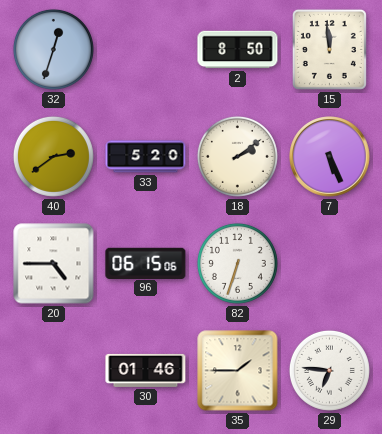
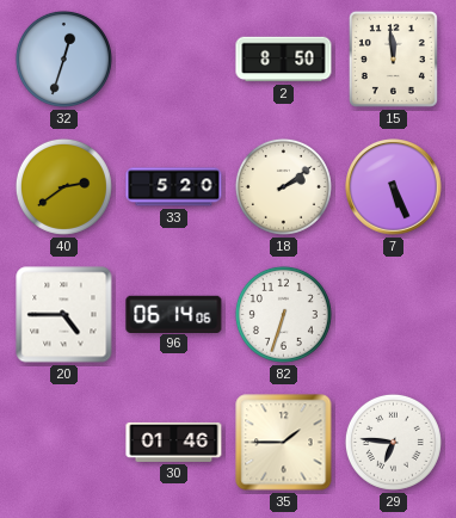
96: 06:15 -> 06:14
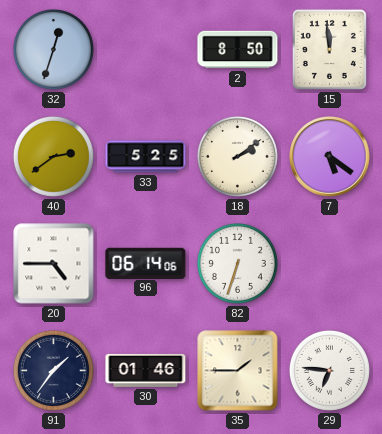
33: 5:20 -> 5:25
7: 5:26 -> 5:21
91: none -> 1:36
